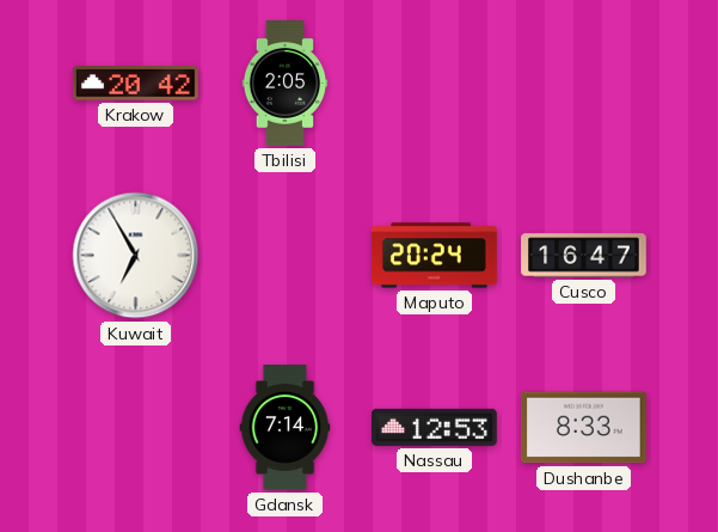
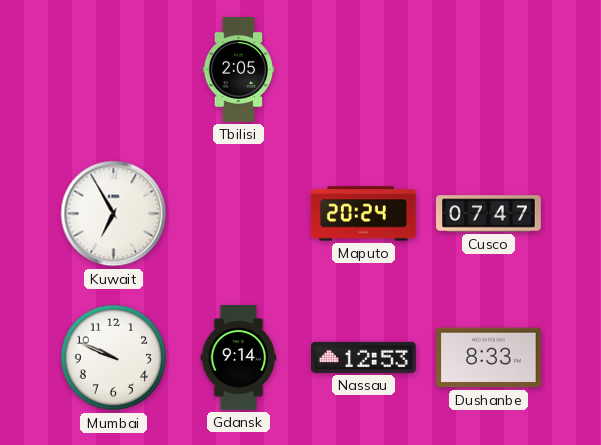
Krakow: 20:42 -> none
Cusco: 16:47 -> 07:47
Mumbai: none -> 9:49
Gdansk: 7:14 -> 9:14
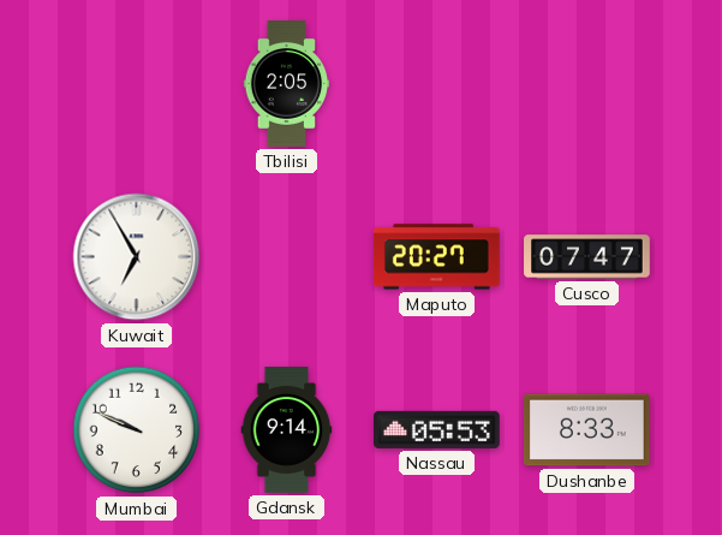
Maputo: 20:24 -> 20:27
Nassau: 12:53 -> 05:53
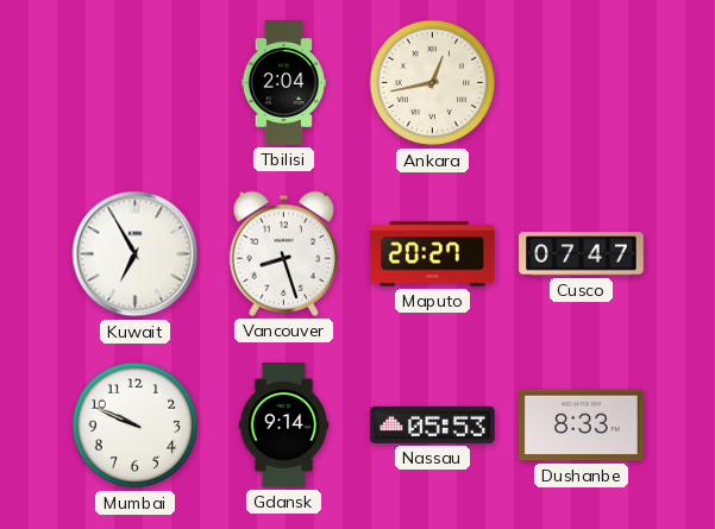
Tbilisi: 2:05 -> 2:04
Ankara: none -> 12:43
Vancouver: none -> 8:27
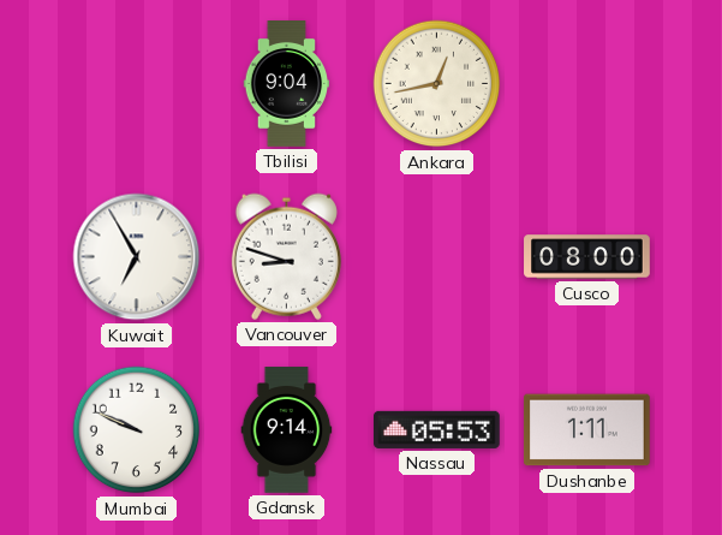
Tbilisi: 2:04 -> 9:04
Vancouver: 8:27 -> 8:48
Maputo: 20:27 -> none
Cusco: 07:47 -> 08:00
Dushanbe: 8:33 -> 1:11
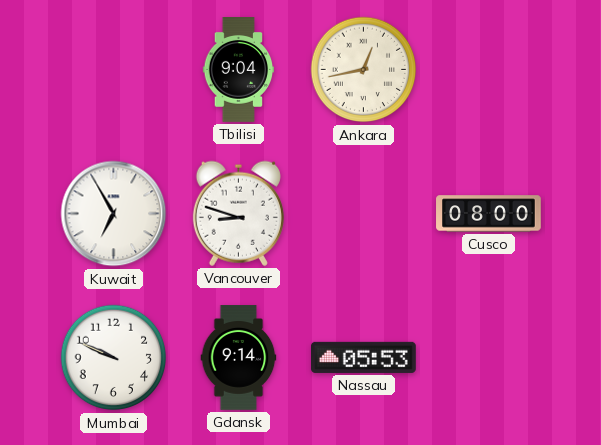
Dushanbe: 1:11 -> none
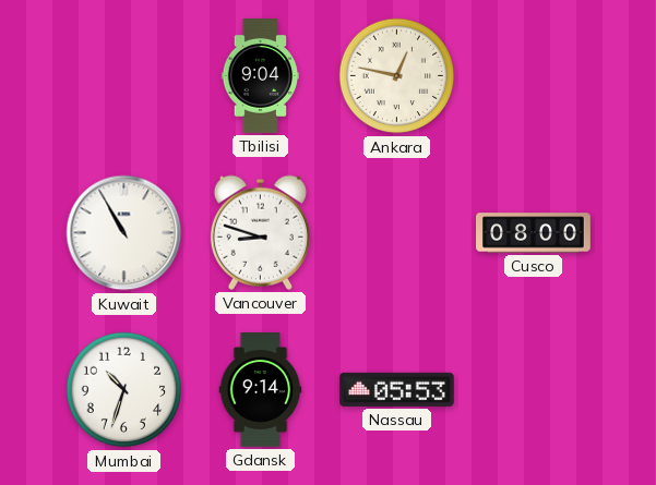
Ankara: 12:43 -> 12:47
Kuwait: 6:55 -> 10:55
Mumbai: 9:49 -> 10:33
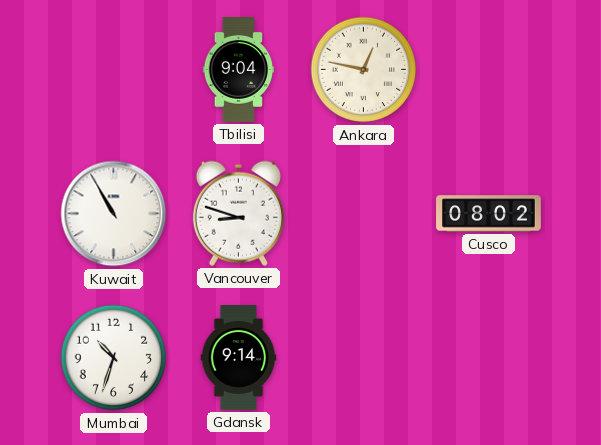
Cusco: 08:00 -> 08:02
Nassau: 05:53 -> none
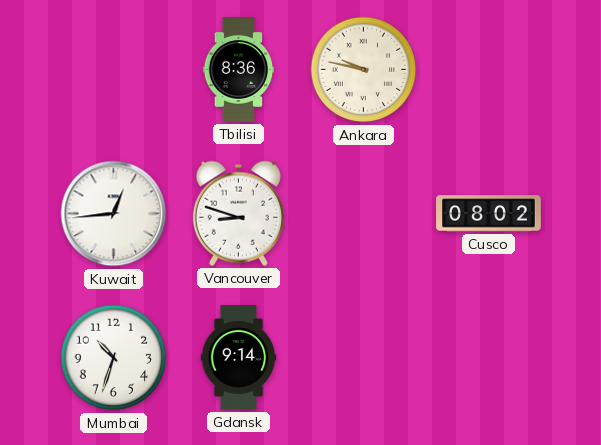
Tbilisi: 9:04 -> 8:36
Ankara: 12:47 -> 9:47
Kuwait: 10:55 -> 12:44
